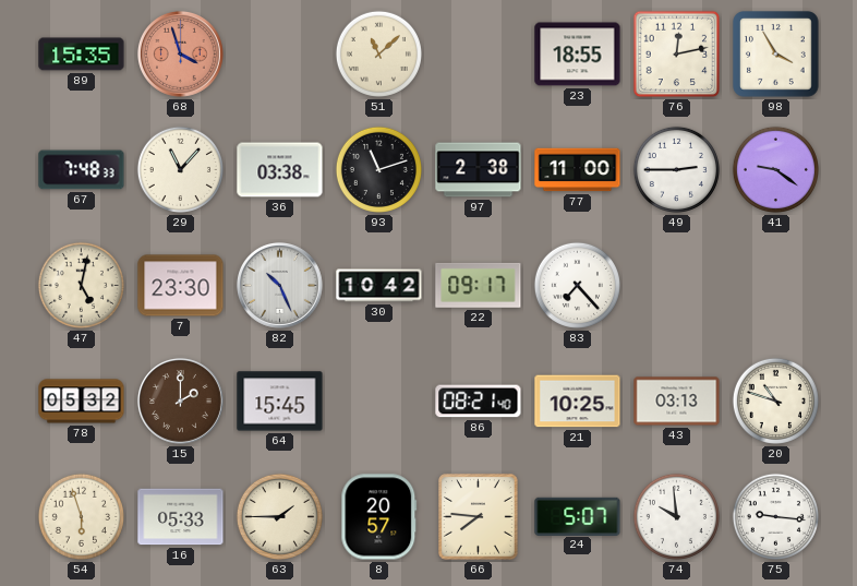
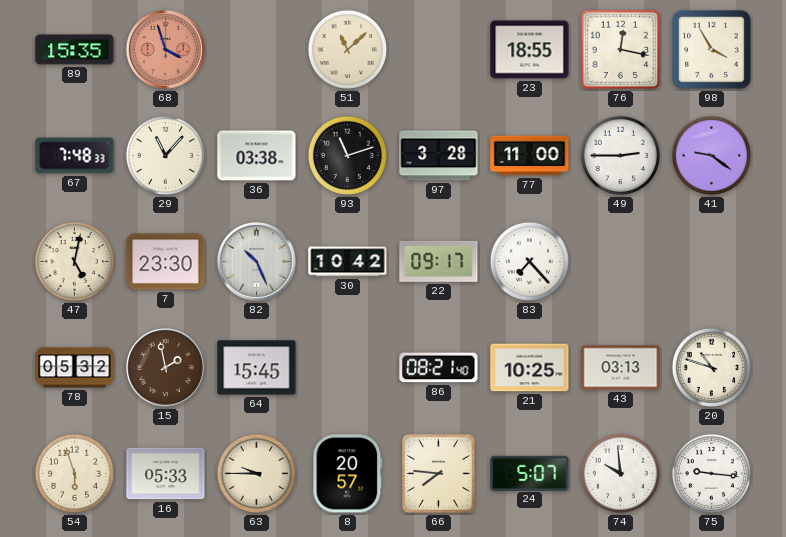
76: 12:13 -> 12:17
97: 2:38 -> 3:28
15: 2:00 -> 1:58
63: 1:45 -> 9:45
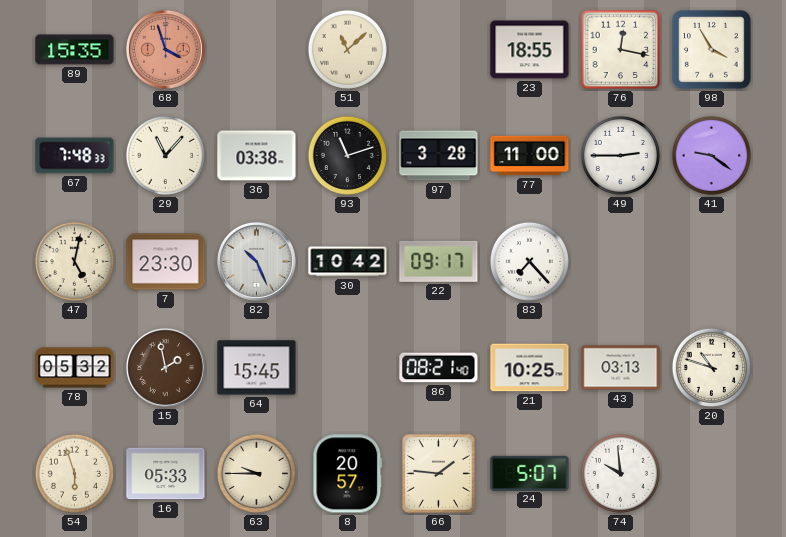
66: 7:46 -> 1:46
75: 9:16 -> none
